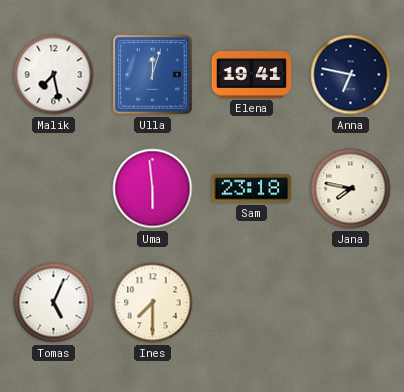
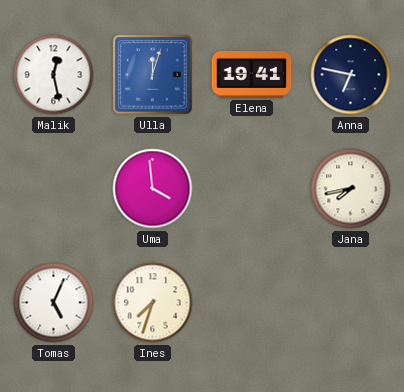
Malik: 7:28 -> 12:28
Uma: 5:59 -> 3:59
Sam: 23:18 -> none
Jana: 7:47 -> 7:43
Ines: 7:30 -> 7:33
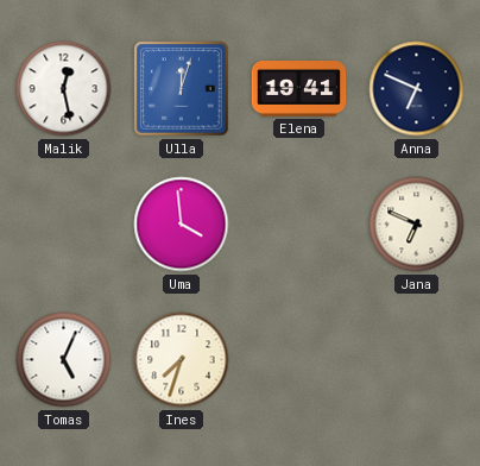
Anna: 6:47 -> 6:49
Jana: 7:43 -> 6:49
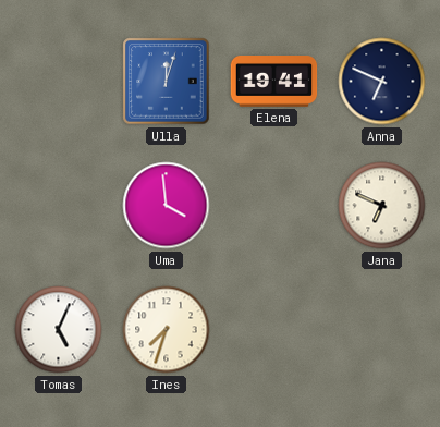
Malik: 12:28 -> none
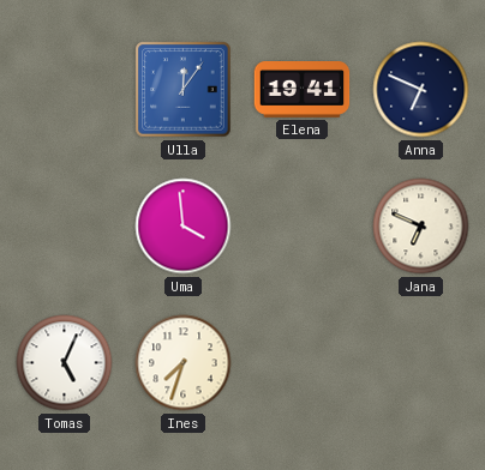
Ulla: 12:03 -> 12:06
